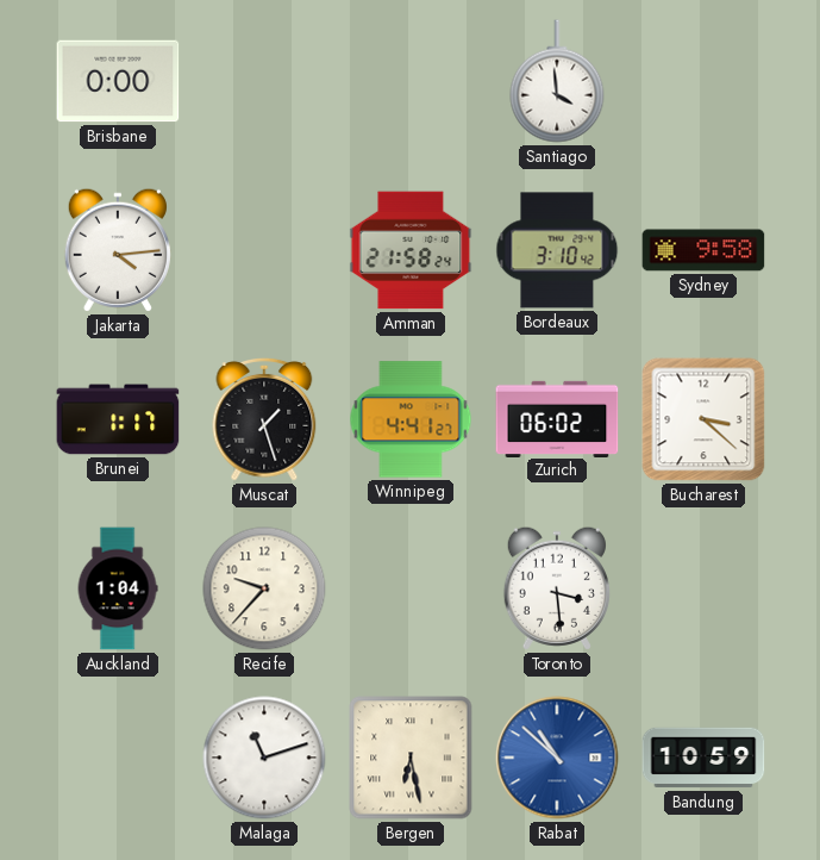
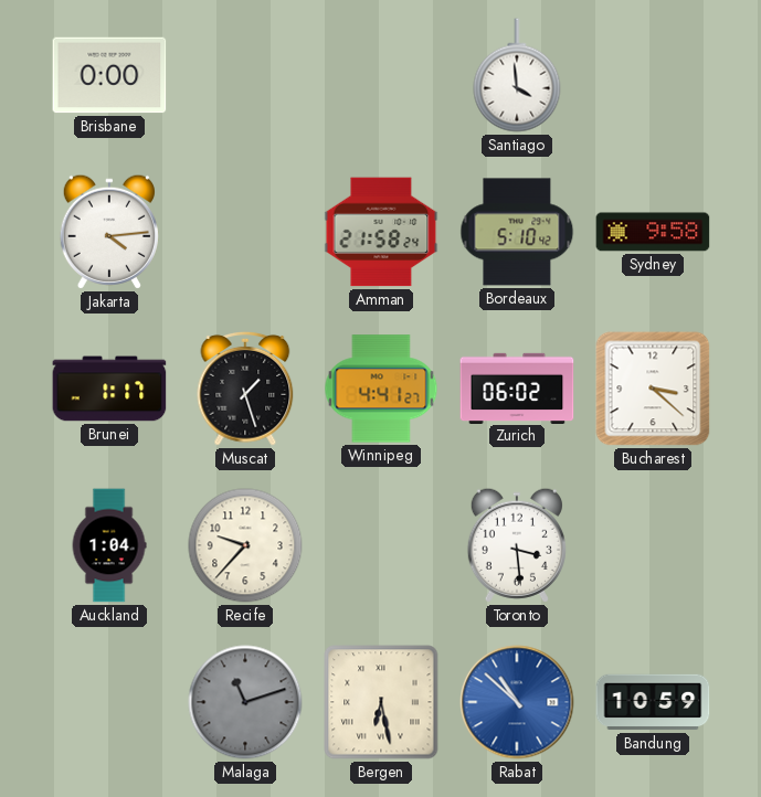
Bordeaux: 3:10 -> 5:10
Malaga dial: white -> grey
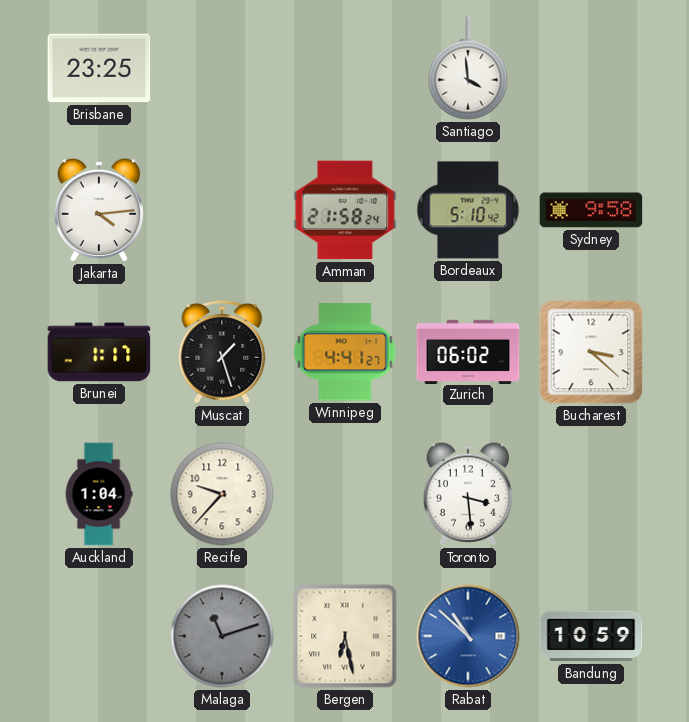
Brisbane: 0:00 -> 23:25
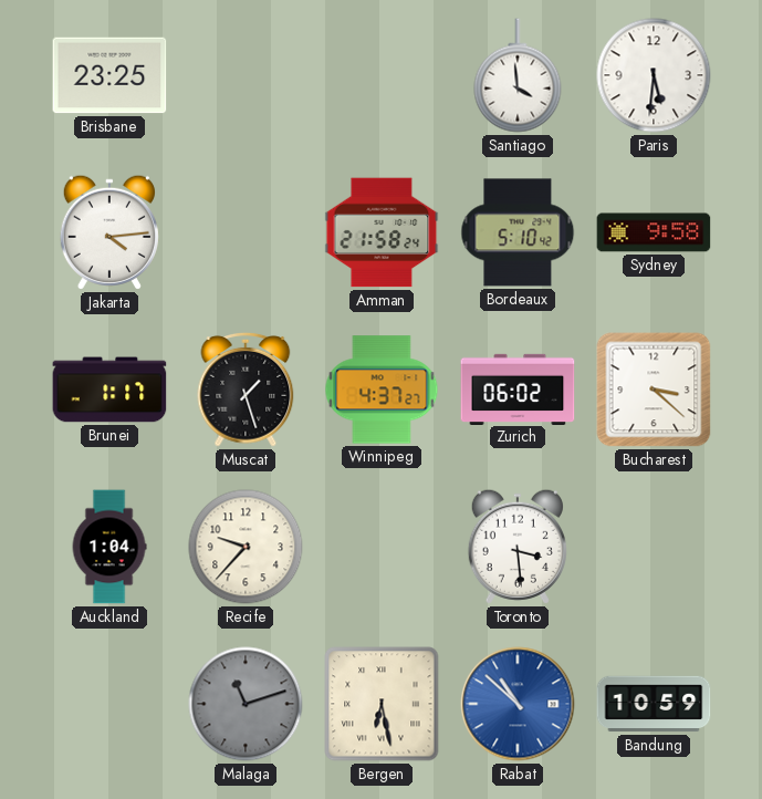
Paris: none -> 5:31
Winnipeg: 4:41 -> 4:37
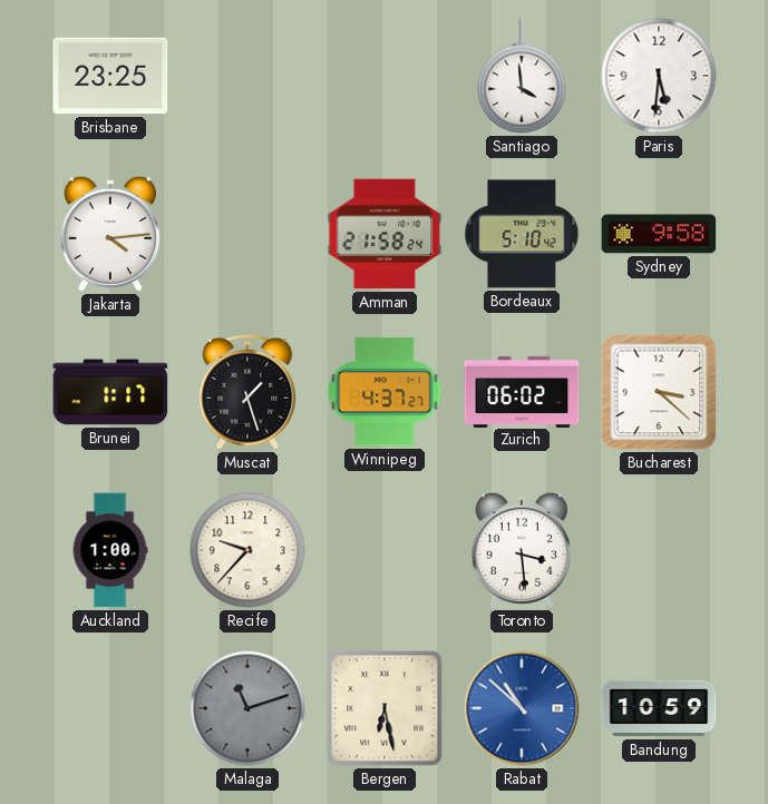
Auckland: 1:04 -> 1:00
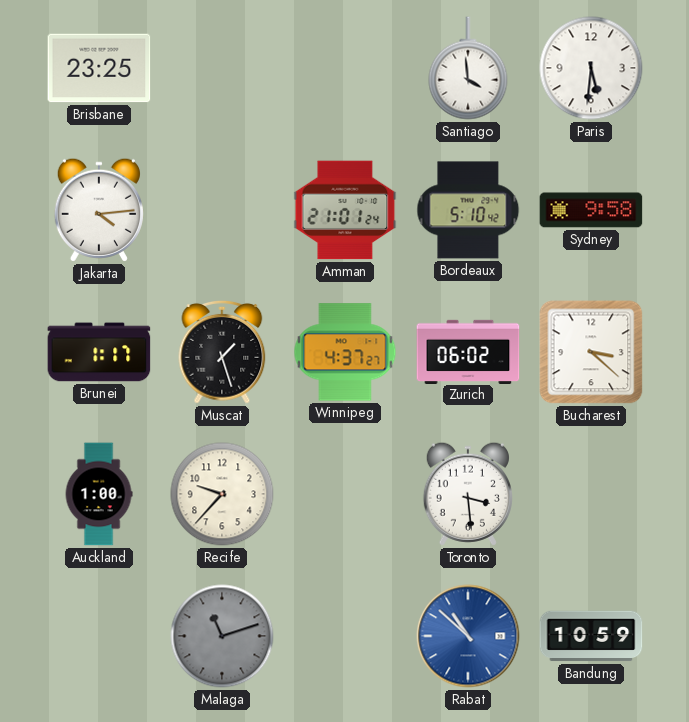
Amman: 21:58 -> 21:01
Bergen: 6:28 -> none
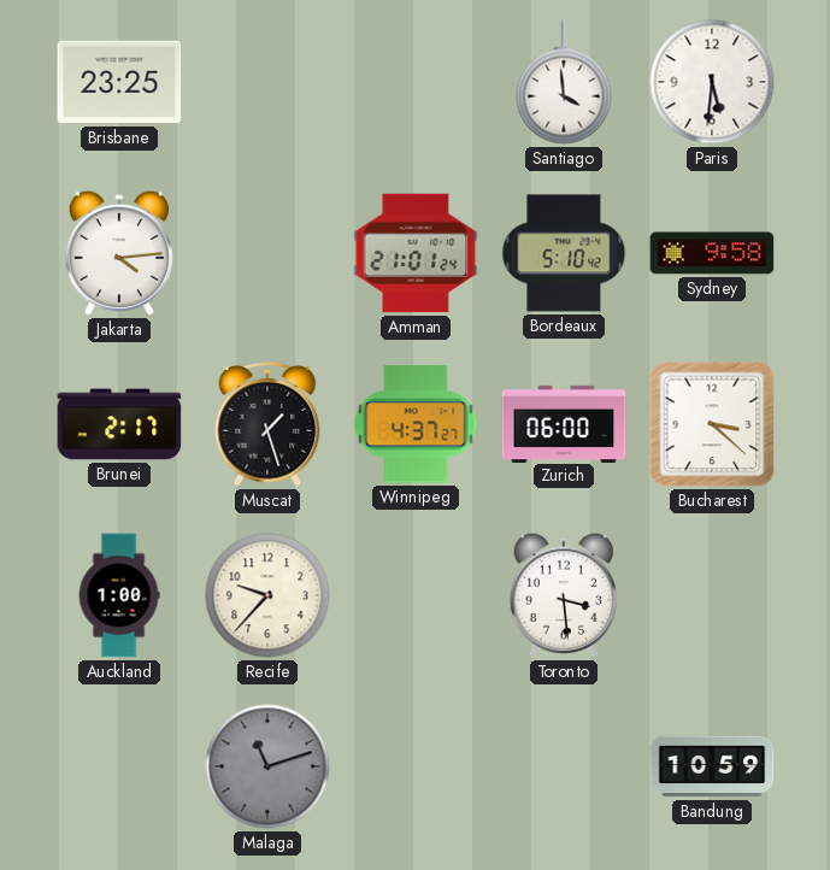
Brunei: 1:17 -> 2:17
Zurich: 06:02 -> 06:00
Rabat: 10:52 -> none
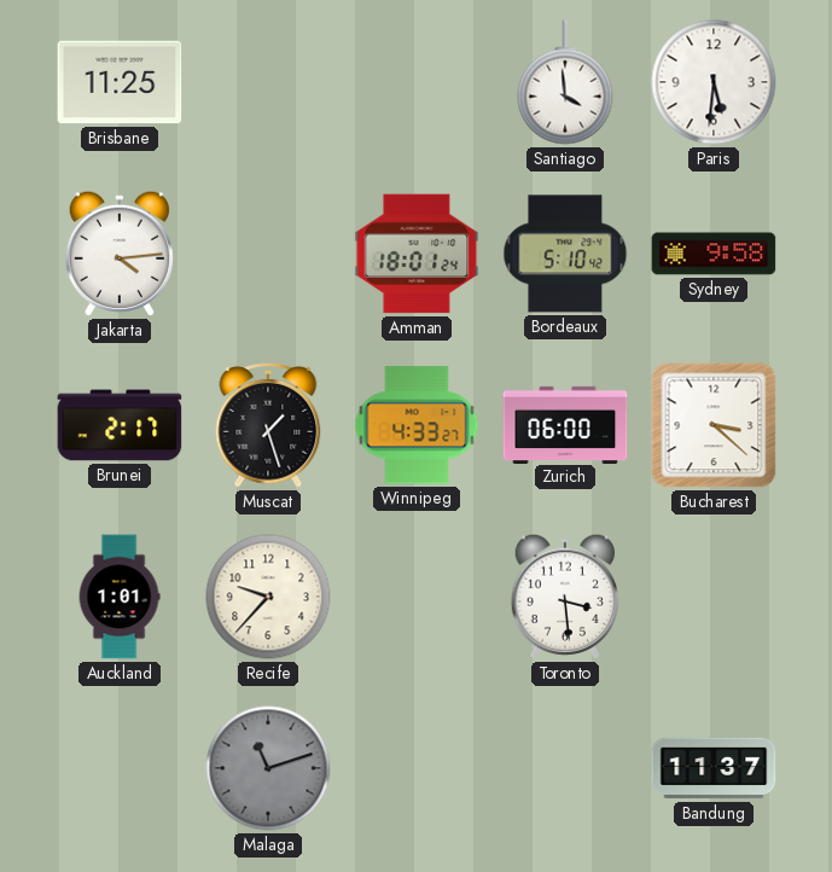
Brisbane: 23:25 -> 11:25
Amman: 21:01 -> 18:01
Winnipeg: 4:37 -> 4:33
Auckland: 1:00 -> 1:01
Bandung: 10:59 -> 11:37
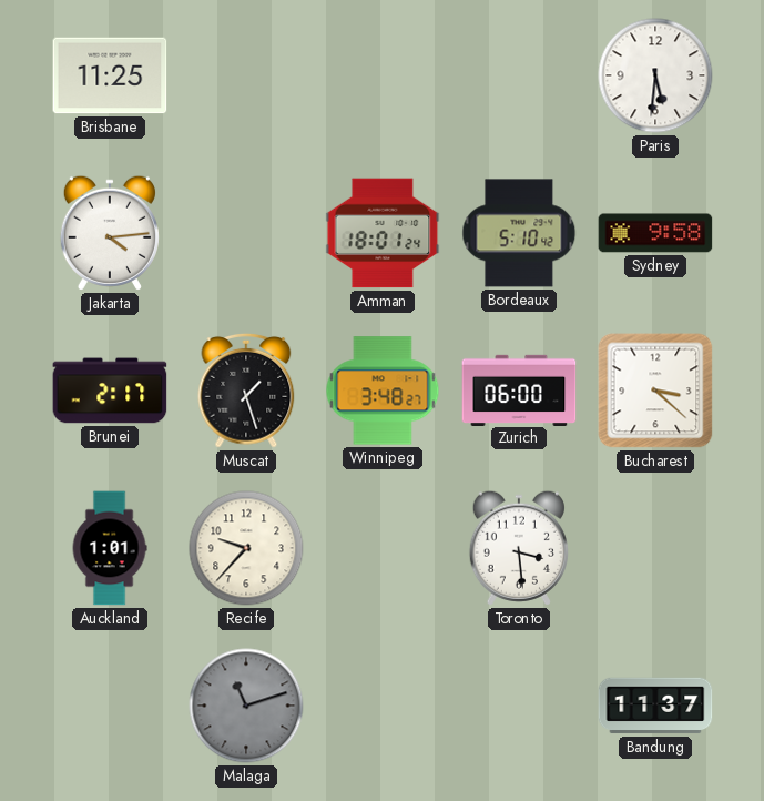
Santiago: 3:59 -> none
Winnipeg: 4:33 -> 3:48
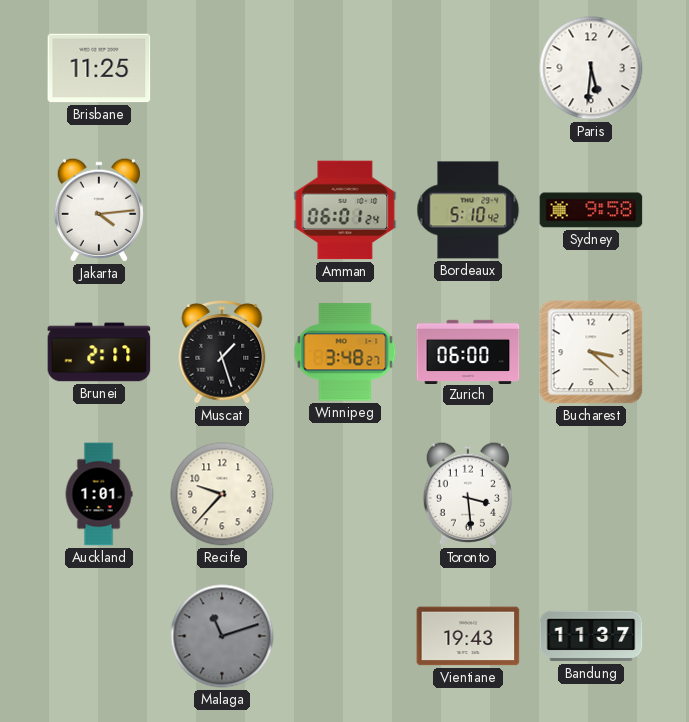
Amman: 18:01 -> 06:01
Vientiane: none -> 19:43
